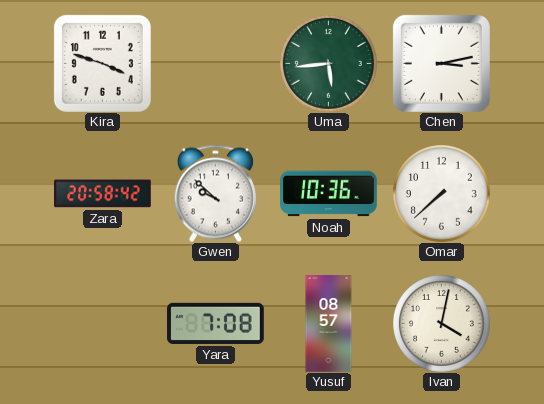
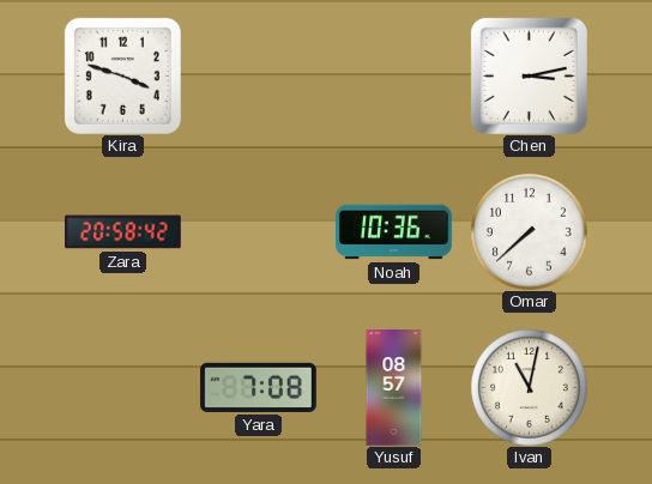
Uma: 5:44 -> none
Gwen: 9:52 -> none
Ivan: 4:02 -> 11:02
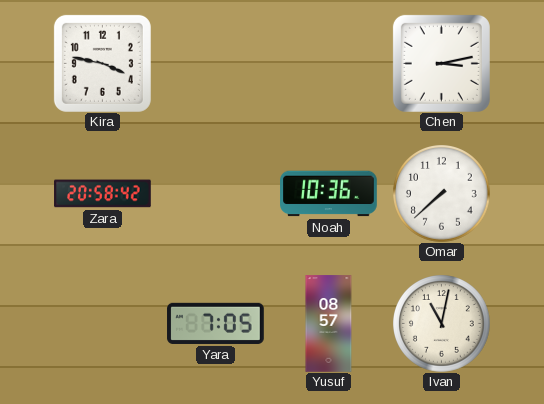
Kira: 3:48 -> 3:47
Yara: 7:08 -> 7:05
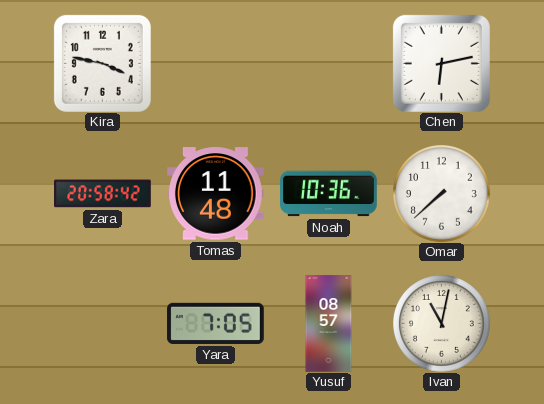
Chen: 3:13 -> 6:13
Tomas: none -> 11:48
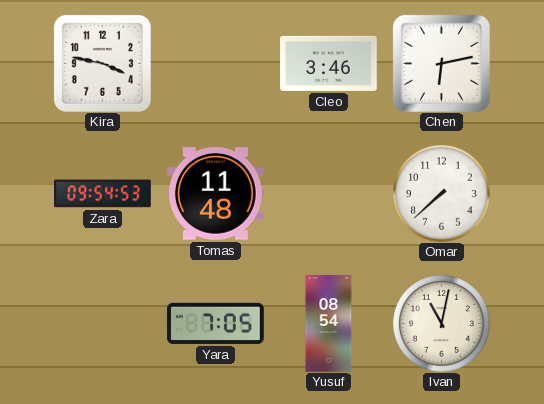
Cleo: none -> 3:46
Zara: 20:58 -> 09:54
Noah: 10:36 -> none
Yusuf: 08:57 -> 08:54
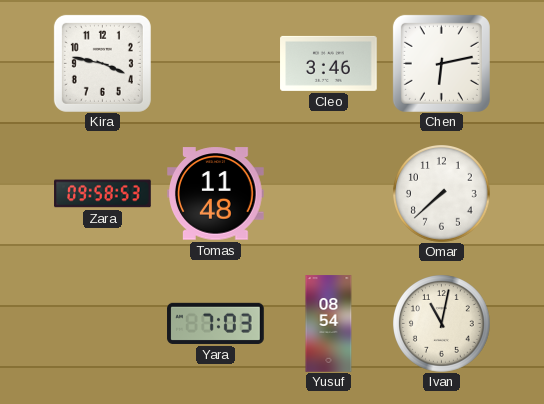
Zara: 09:54 -> 09:58
Yara: 7:05 -> 7:03
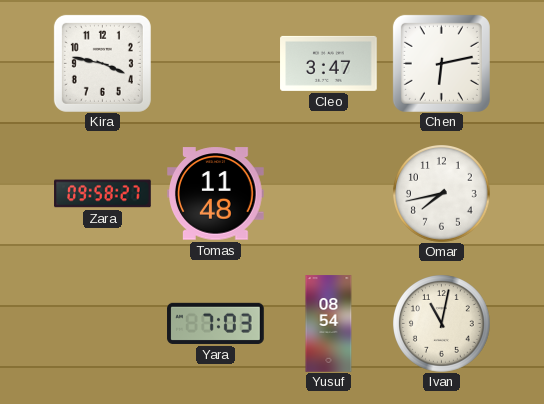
Cleo: 3:46 -> 3:47
Zara: 09:58:53 -> 09:58:27
Omar: 7:38 -> 7:43
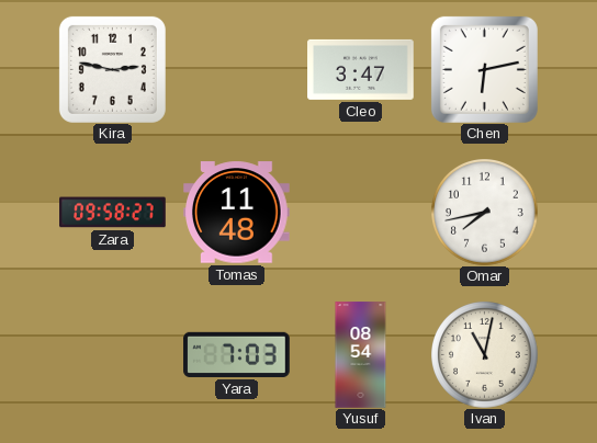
Kira: 3:47 -> 2:47
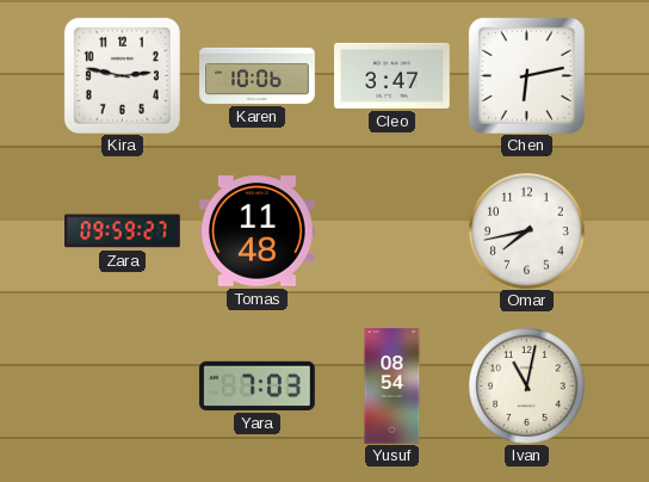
Karen: none -> 10:06
Zara: 09:58 -> 09:59
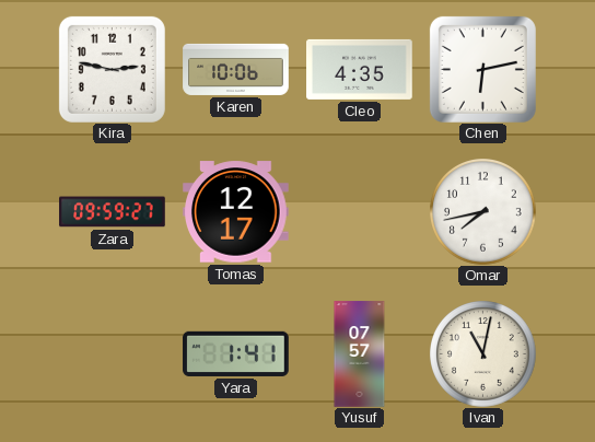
Cleo: 3:47 -> 4:35
Tomas: 11:48 -> 12:17
Yara: 7:03 -> 1:41
Yusuf: 08:54 -> 07:57
